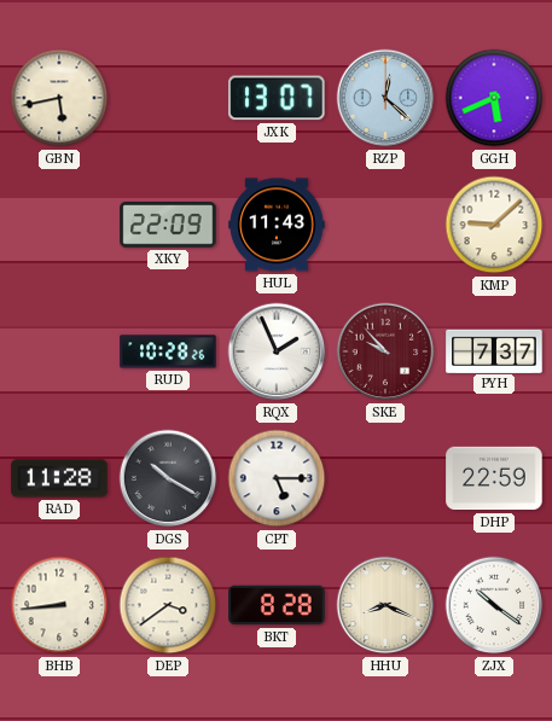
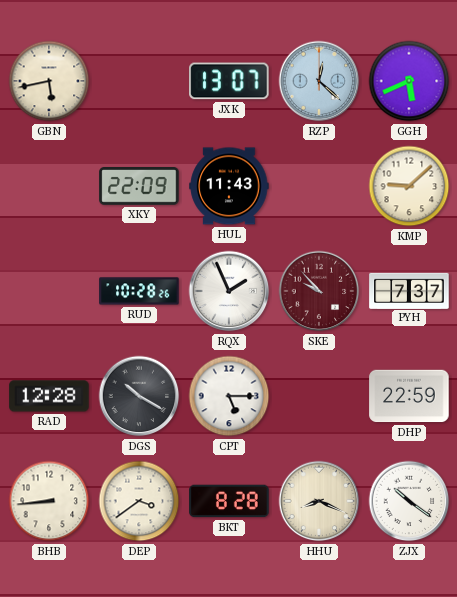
RAD: 11:28 -> 12:28
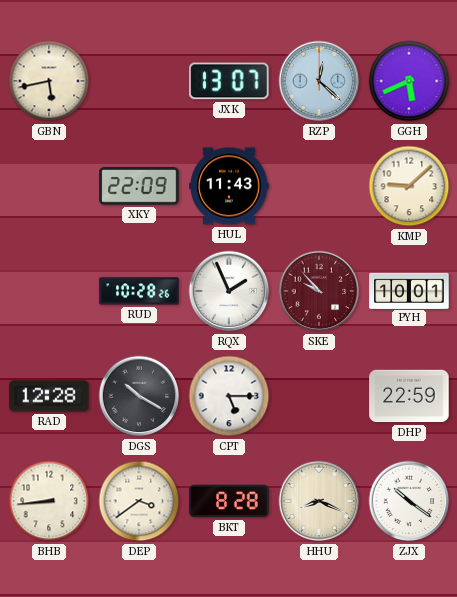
PYH: 7:37 -> 10:01
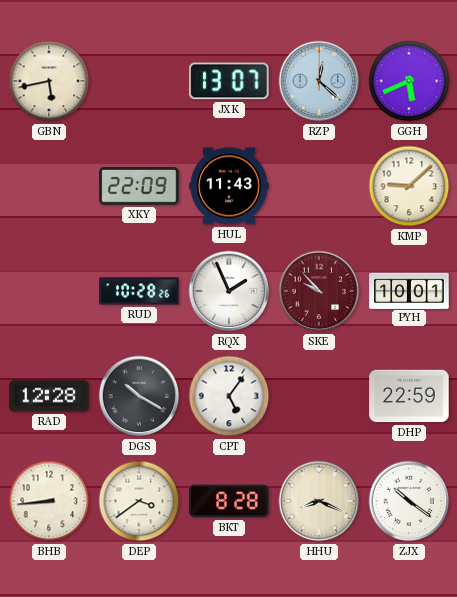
CPT: 5:15 -> 5:06
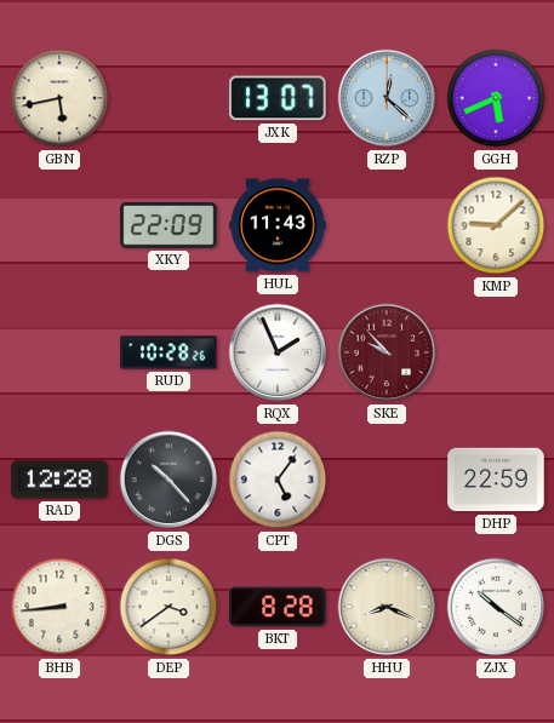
PYH: 10:01 -> none
DGS: 10:20 -> 10:23
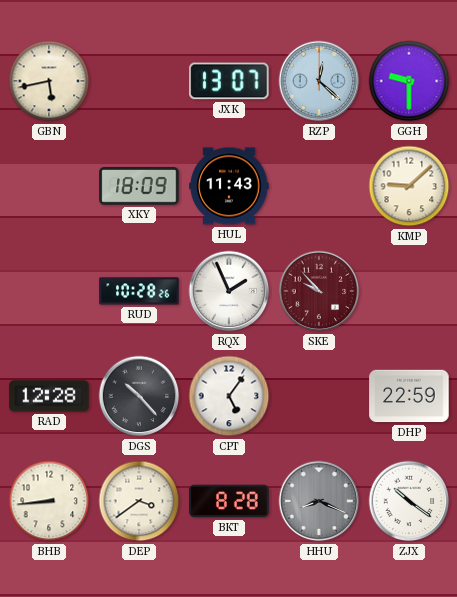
GGH: 5:41 -> 9:30
XKY: 22:09 -> 18:09
HHU dial: cream -> grey
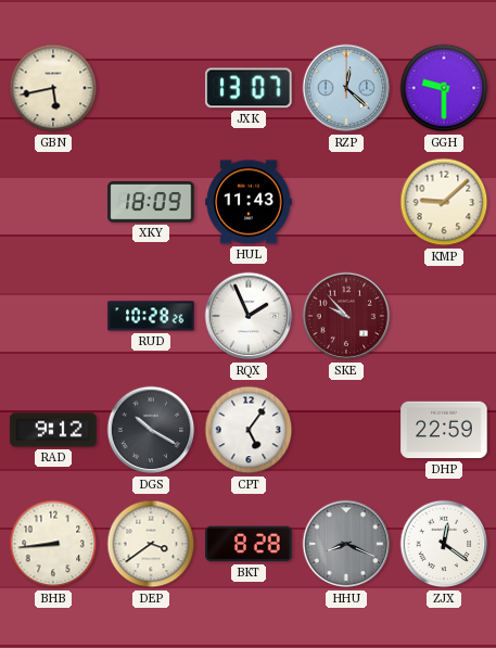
RAD: 12:28 -> 9:12
DGS: 10:23 -> 10:20
ZJX: 10:21 -> 12:21
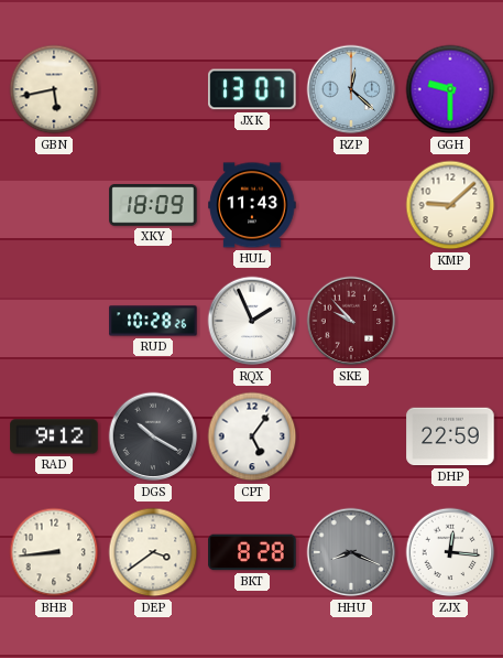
ZJX: 12:21 -> 12:16
